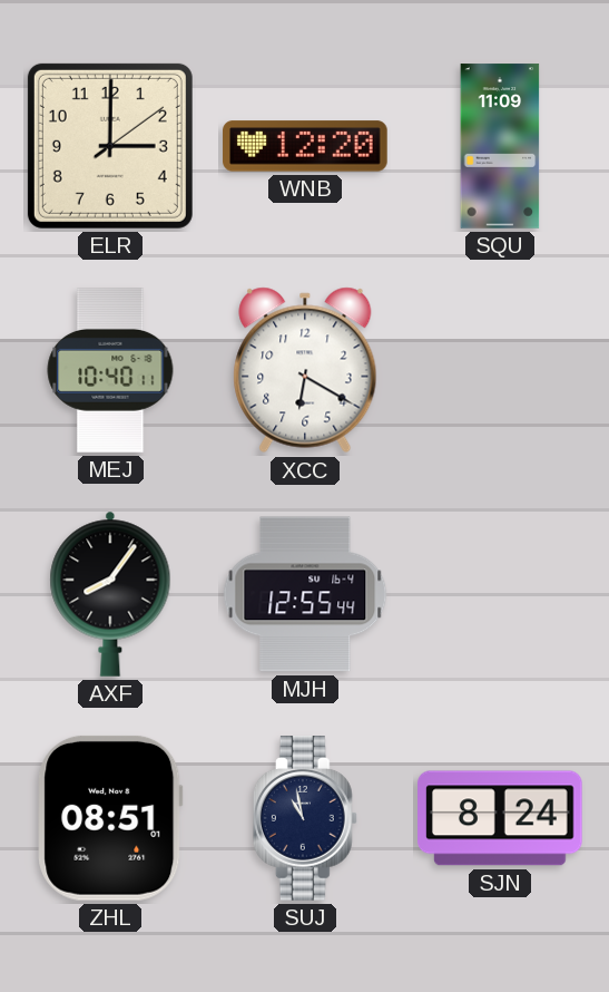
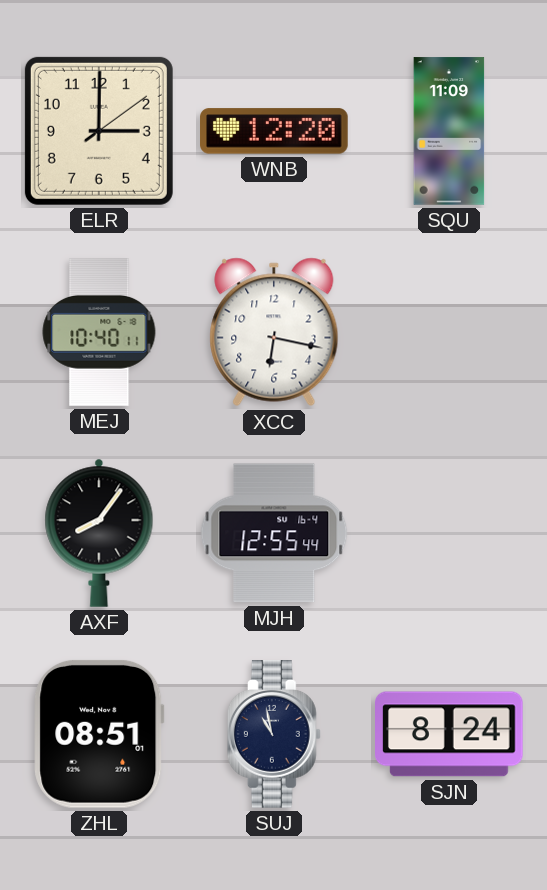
XCC: 6:20 -> 6:17
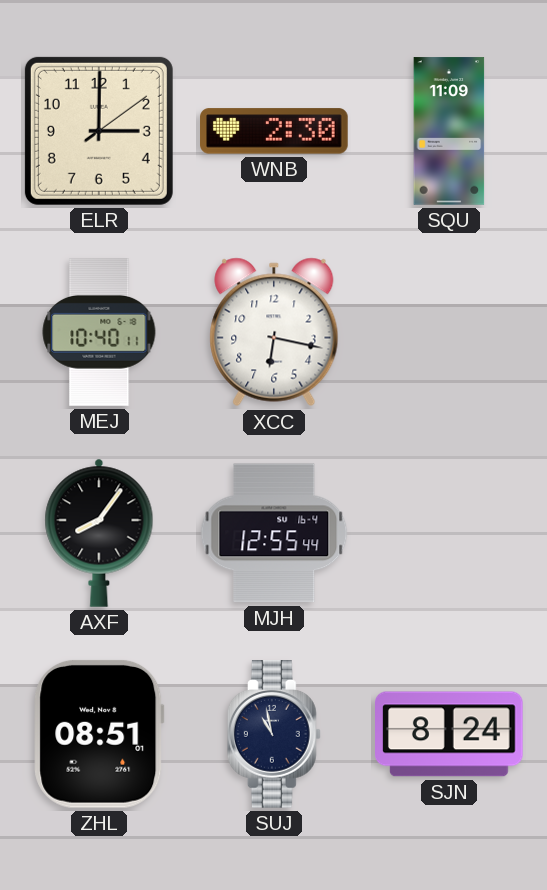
WNB: 12:20 -> 2:30
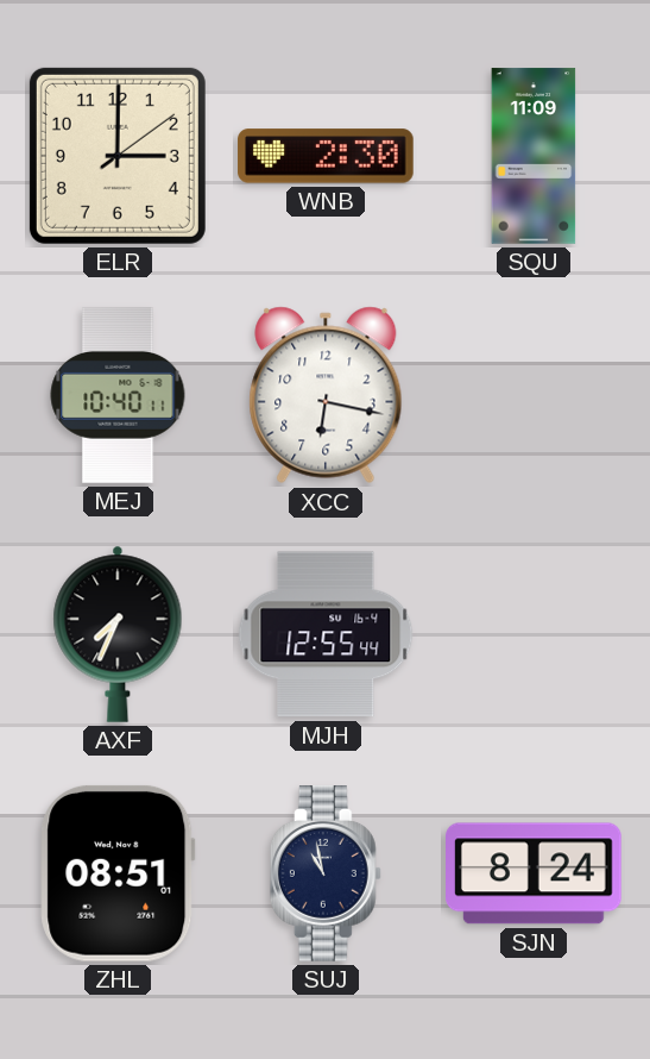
AXF: 8:06 -> 7:34
